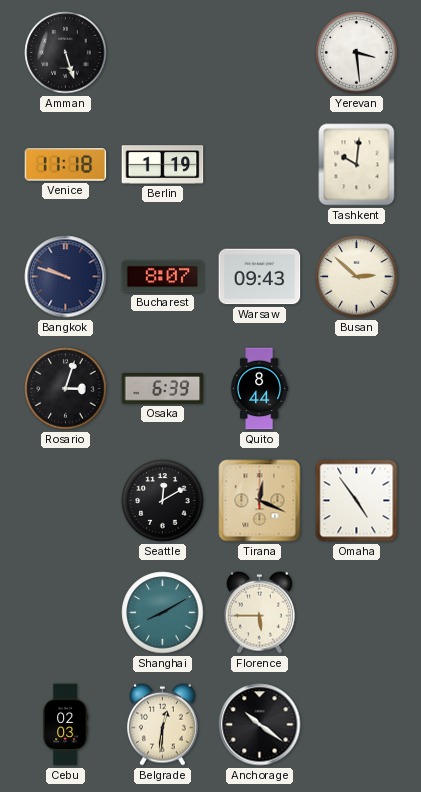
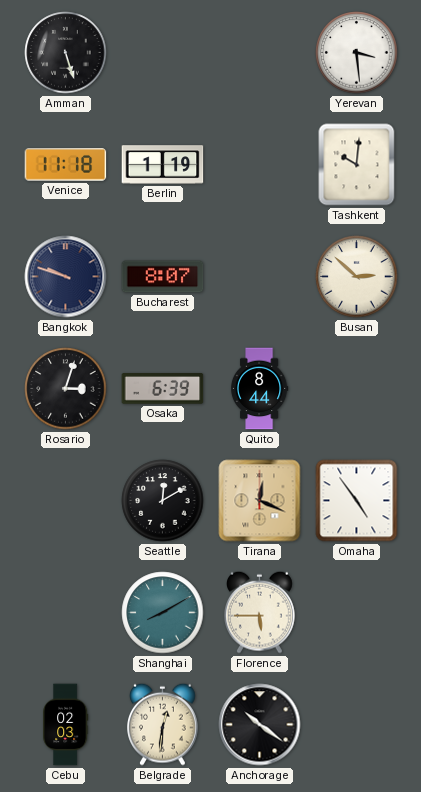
Warsaw: 09:43 -> none
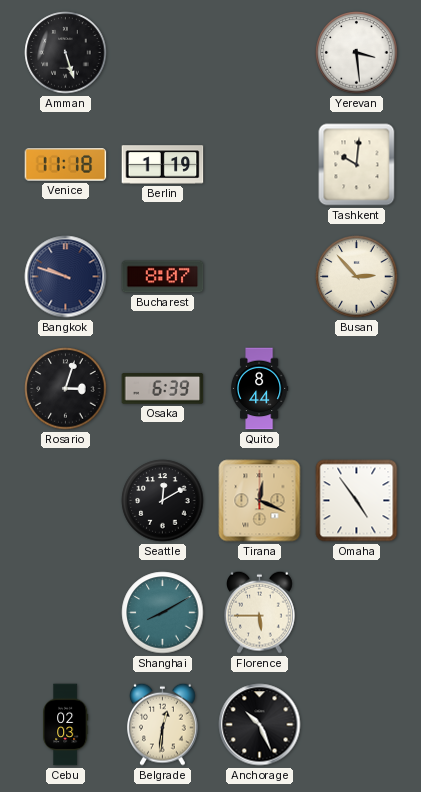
Busan: 2:52 -> 2:53
Anchorage: 10:21 -> 10:26
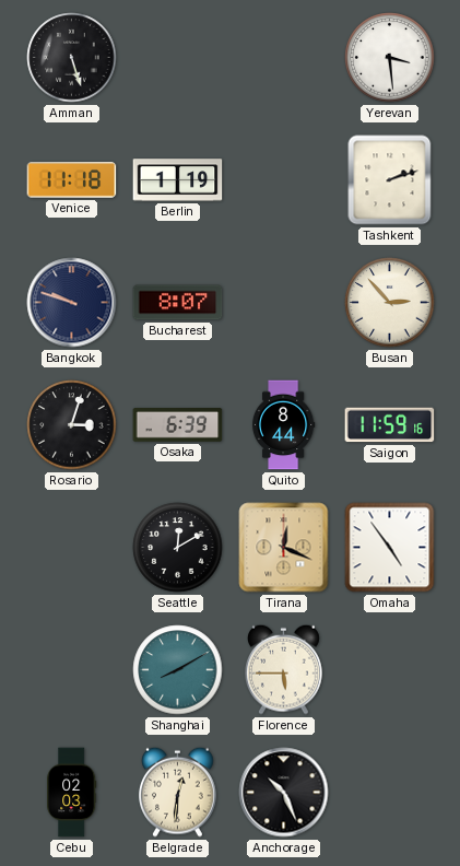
Tashkent: 10:01 -> 2:12
Saigon: none -> 11:59
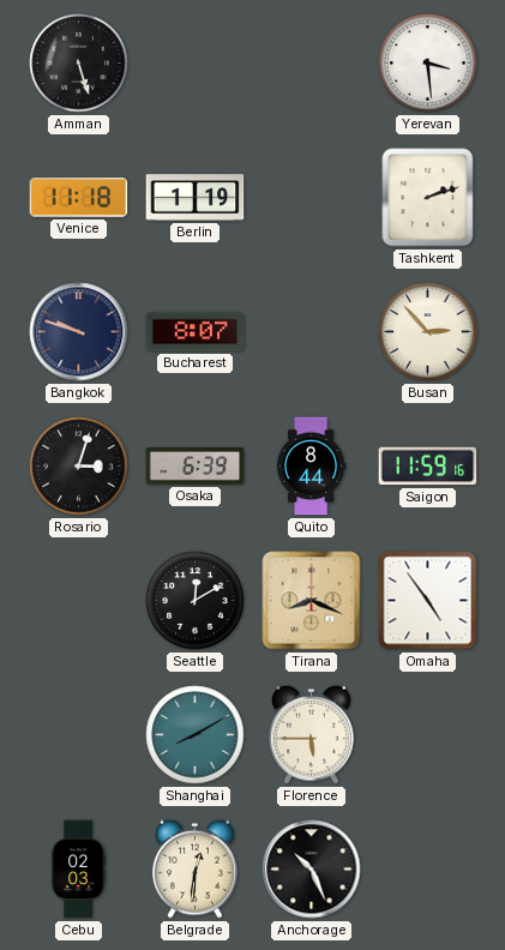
Tirana: 12:19 -> 8:19
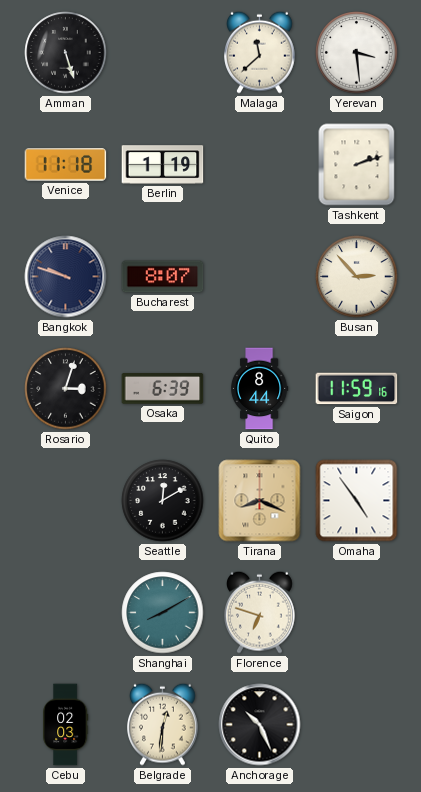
Malaga: none -> 11:38
Florence: 5:45 -> 6:48
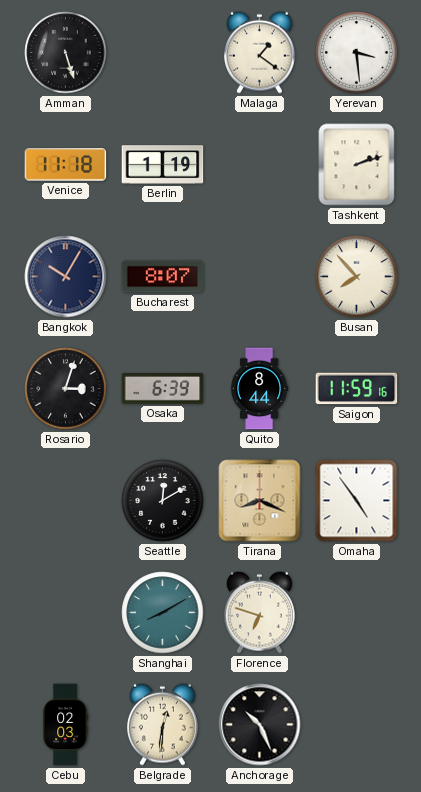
Malaga: 11:38 -> 1:21
Bangkok: 9:48 -> 10:05
Busan: 2:53 -> 7:53
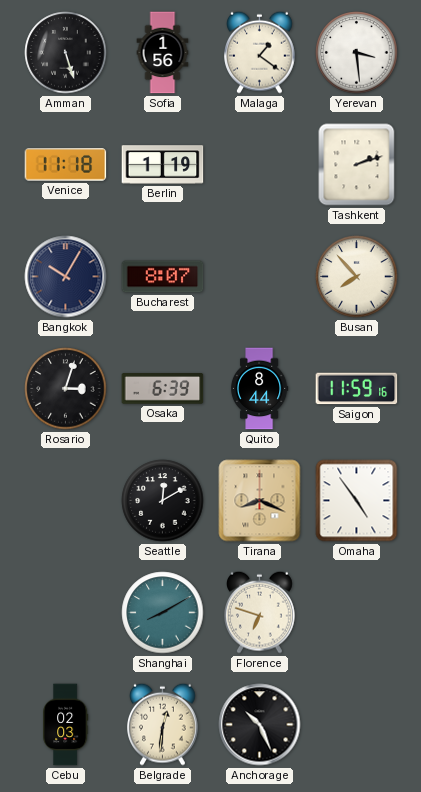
Sofia: none -> 1:56
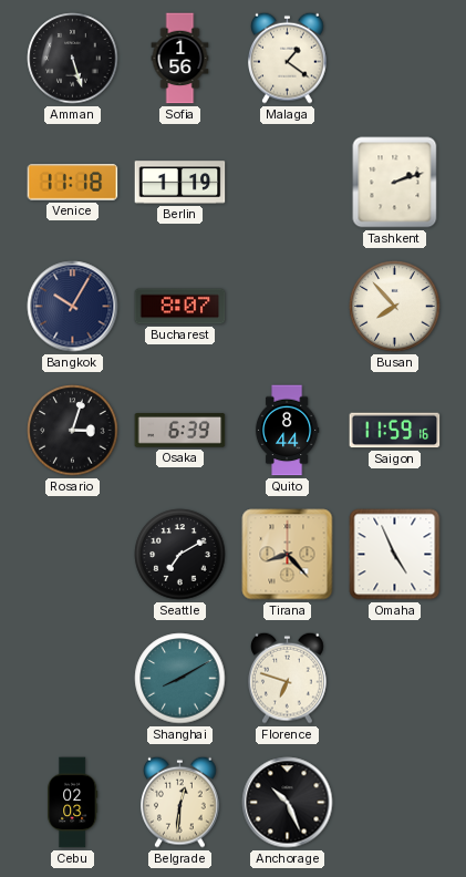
Yerevan: 3:29 -> none
Seattle: 12:10 -> 7:10
Tirana: 8:19 -> 8:23
Omaha: 4:54 -> 4:56
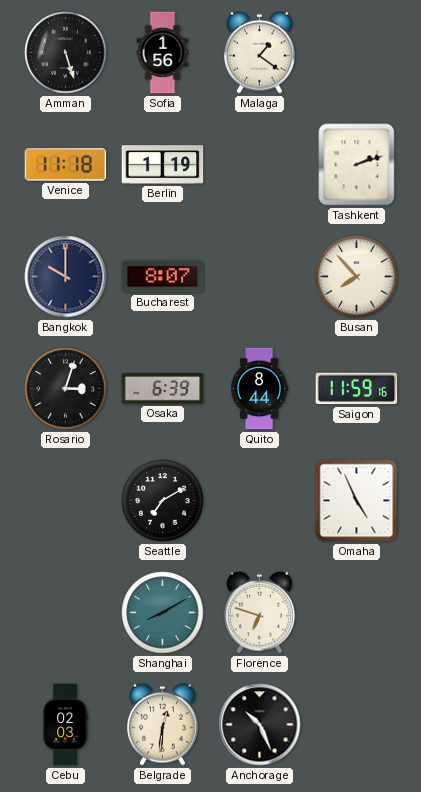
Bangkok: 10:05 -> 10:00
Tirana: 8:23 -> none
